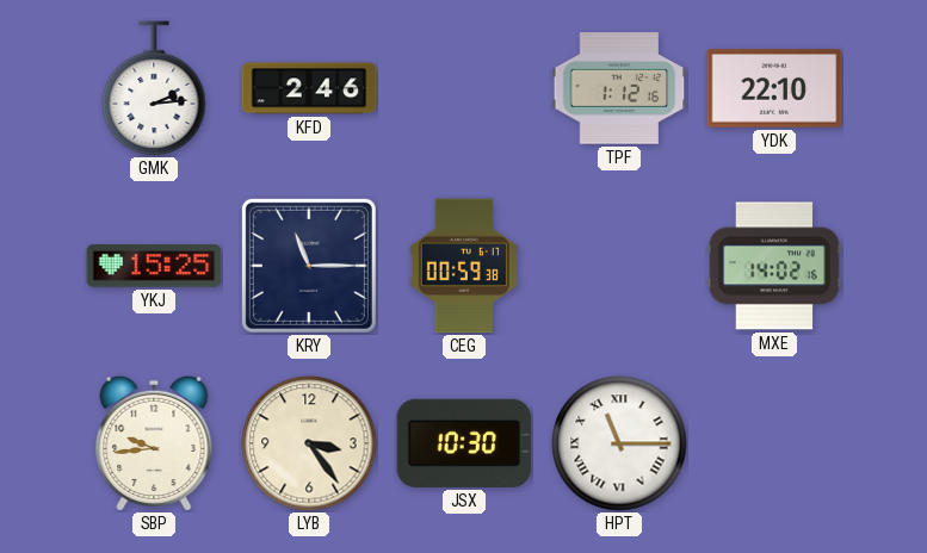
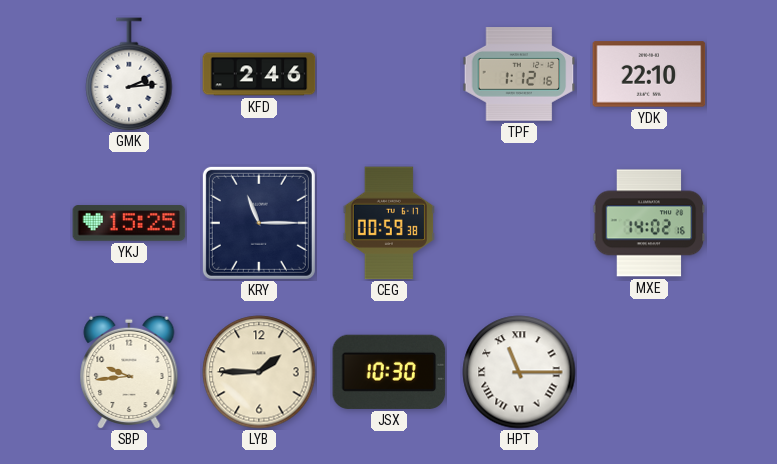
LYB: 3:24 -> 1:45
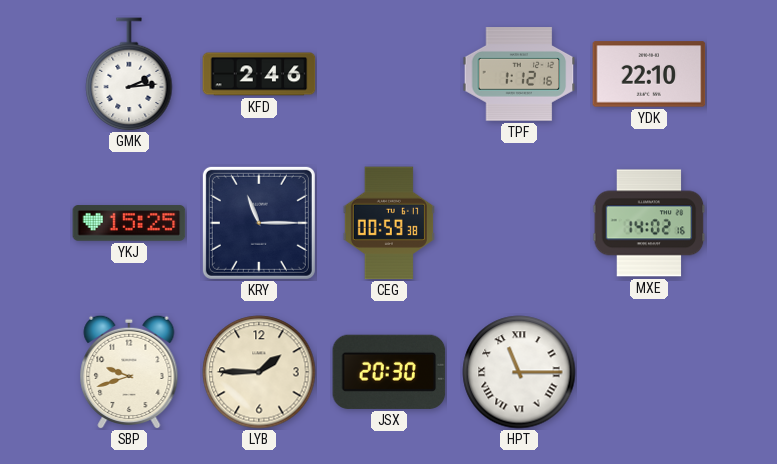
SBP: 9:44 -> 9:42
JSX: 10:30 -> 20:30
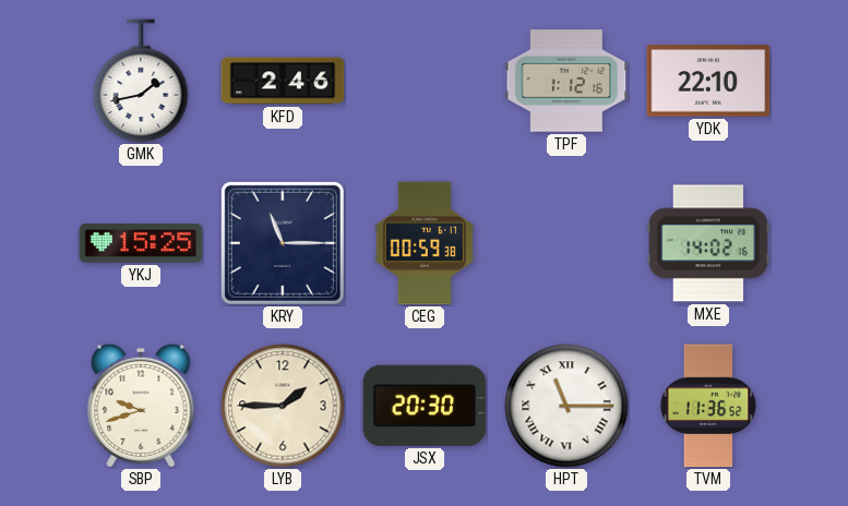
GMK: 2:14 -> 1:43
TVM: none -> 11:36
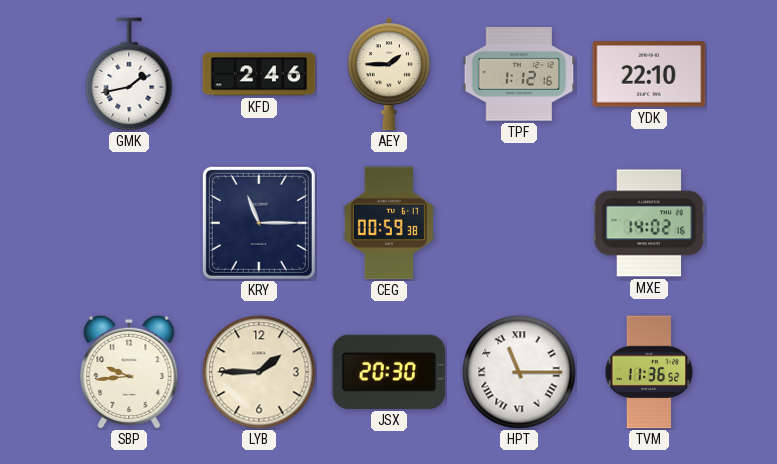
AEY: none -> 1:45
YKJ: 15:25 -> none
SBP: 9:42 -> 9:44
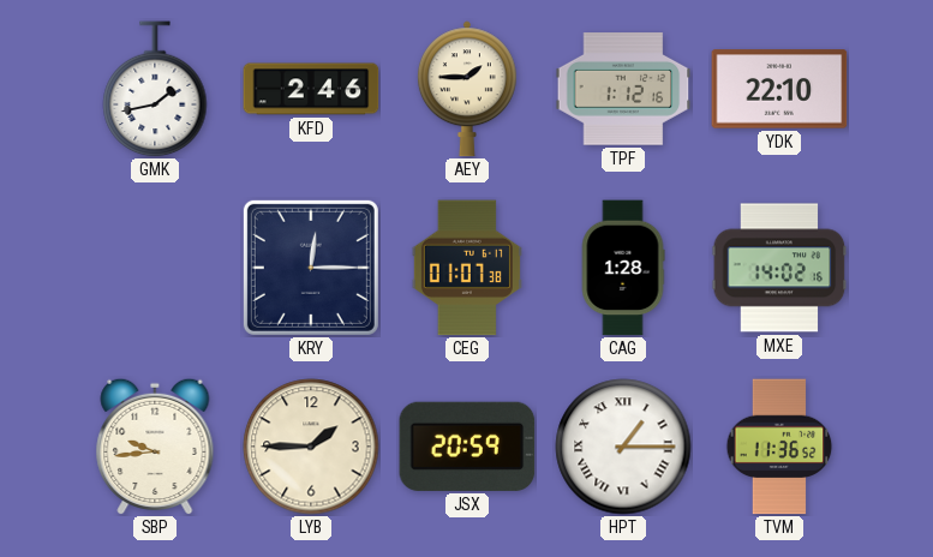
KRY: 11:15 -> 12:15
CEG: 00:59 -> 01:07
CAG: none -> 1:28
JSX: 20:30 -> 20:59
HPT: 11:15 -> 1:15
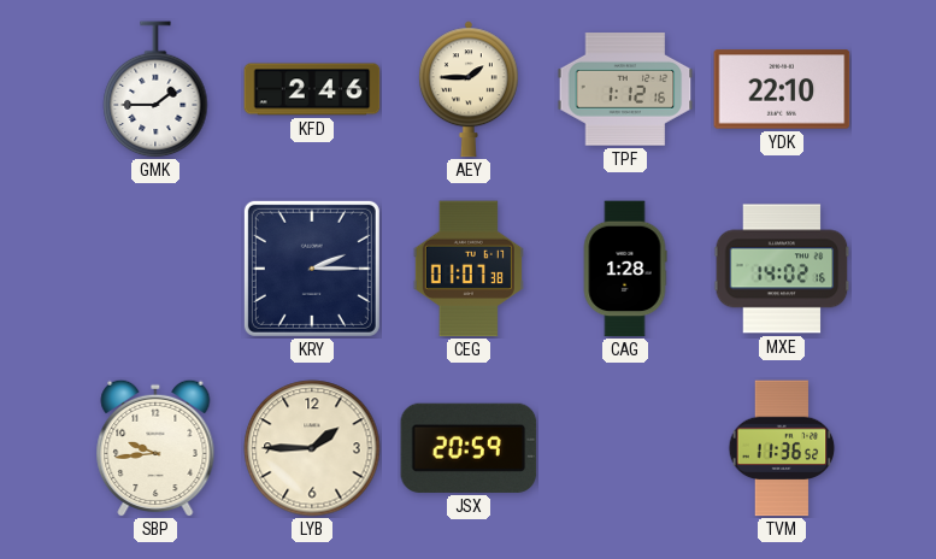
GMK: 1:43 -> 1:45
KRY: 12:15 -> 2:15
HPT: 1:15 -> none
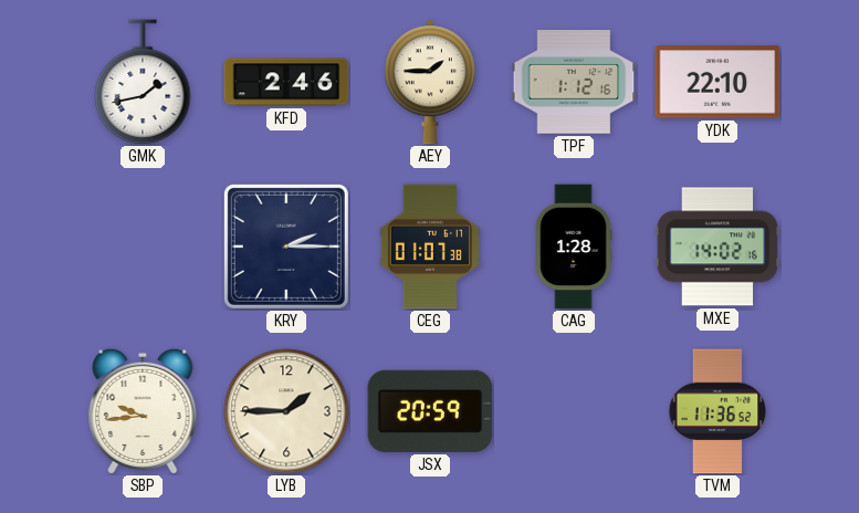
GMK: 1:45 -> 1:43
